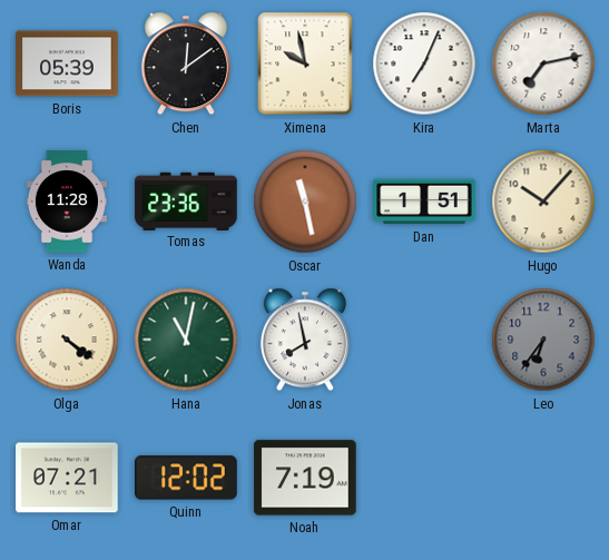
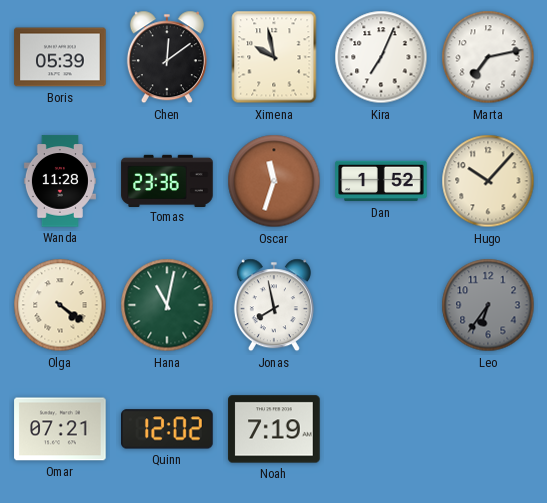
Oscar: 11:28 -> 11:33
Dan: 1:51 -> 1:52
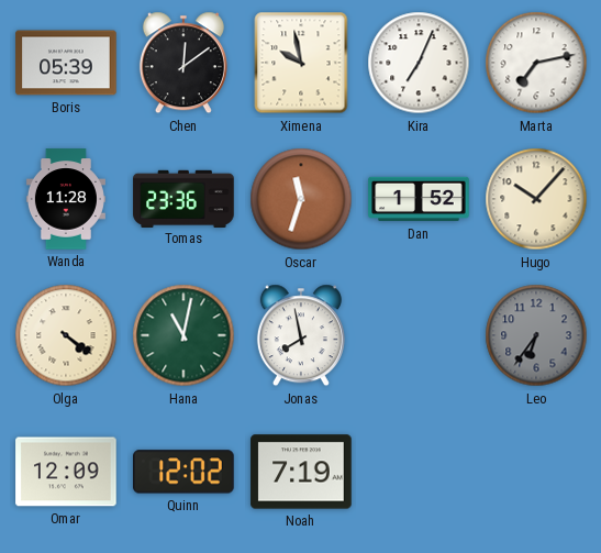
Omar: 07:21 -> 12:09
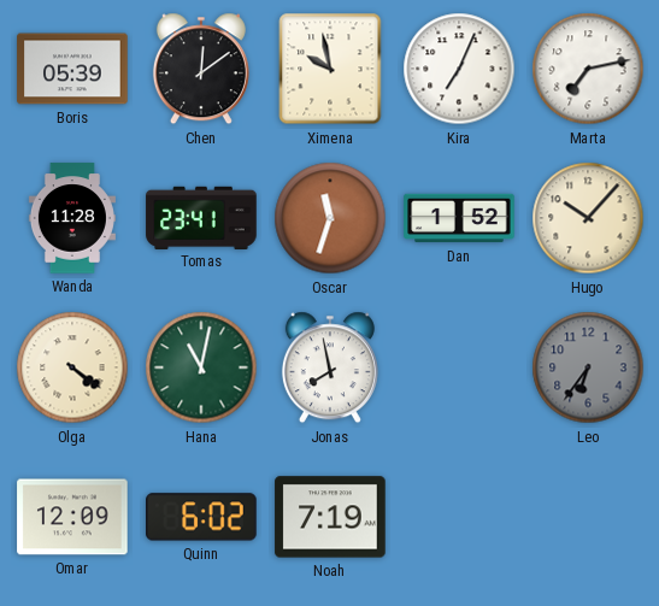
Tomas: 23:36 -> 23:41
Quinn: 12:02 -> 6:02
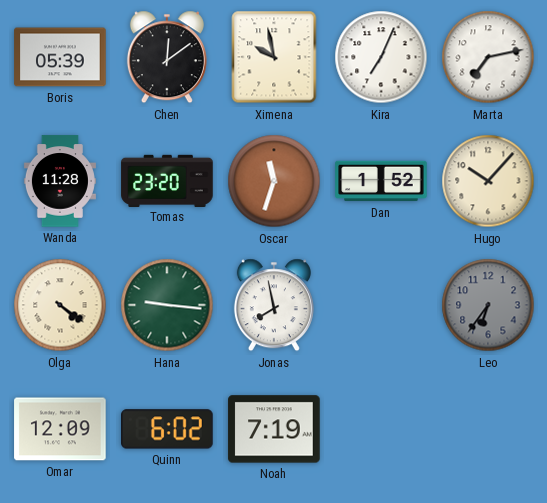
Tomas: 23:41 -> 23:20
Hana: 11:02 -> 9:16
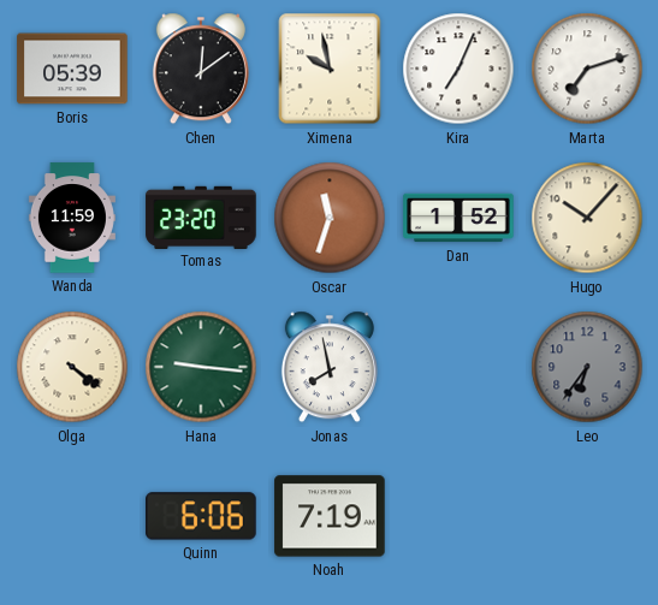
Marta: 7:13 -> 7:12
Wanda: 11:28 -> 11:59
Omar: 12:09 -> none
Quinn: 6:02 -> 6:06
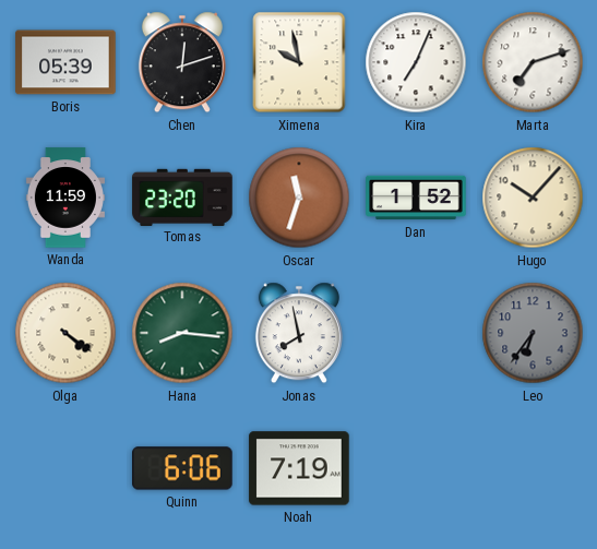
Chen: 12:09 -> 12:12
Hana: 9:16 -> 8:16
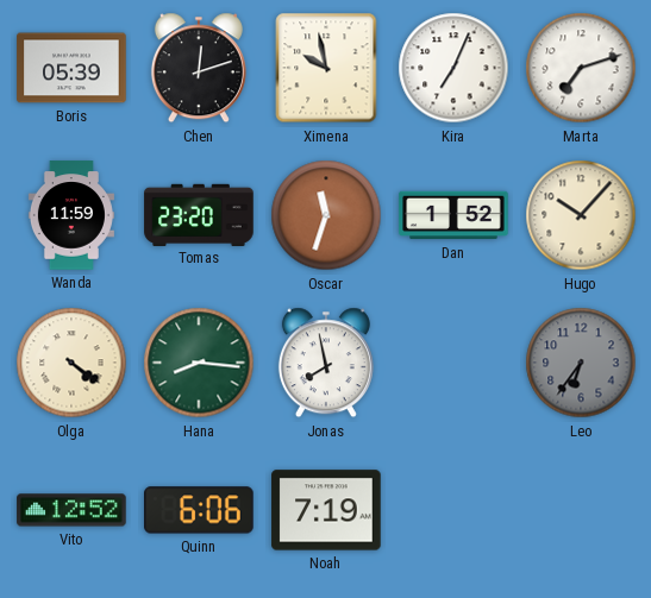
Vito: none -> 12:52
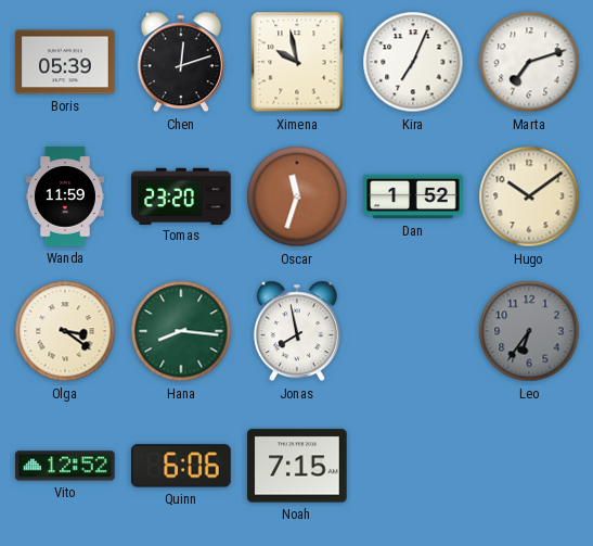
Hugo: 10:07 -> 10:09
Olga: 4:21 -> 3:21
Noah: 7:19 -> 7:15
